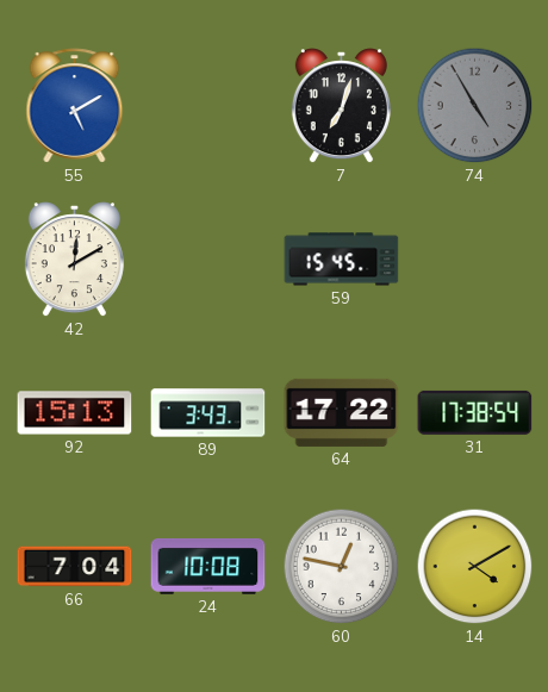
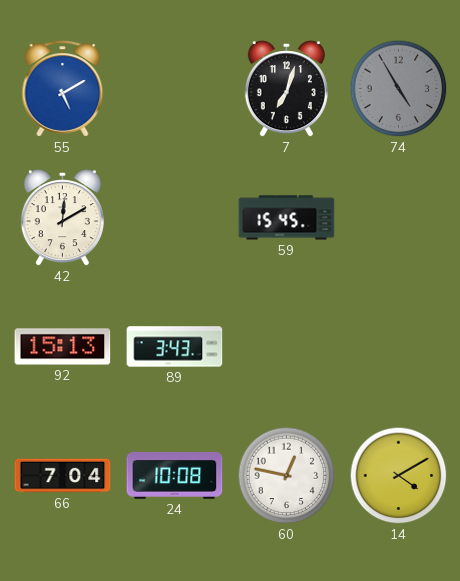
64: 17:22 -> none
31: 17:38 -> none
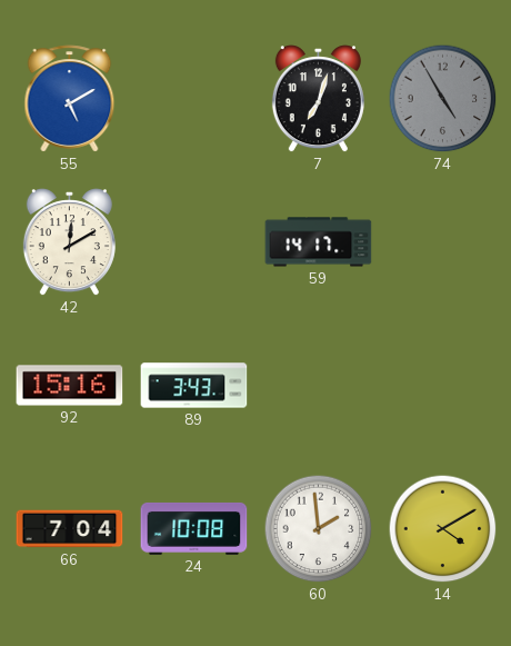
59: 15:45 -> 14:17
92: 15:13 -> 15:16
60: 12:47 -> 1:59
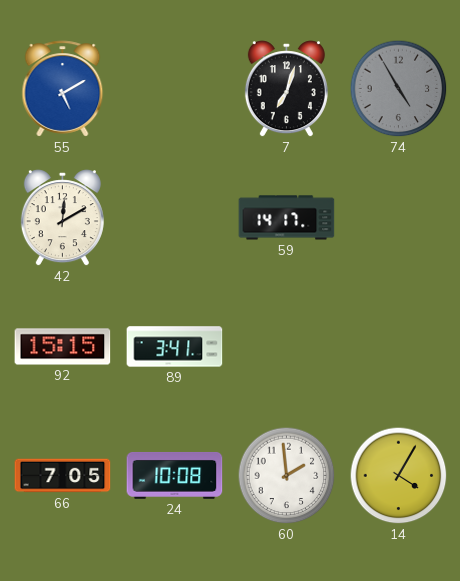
92: 15:16 -> 15:15
89: 3:43 -> 3:41
66: 7:04 -> 7:05
14: 4:10 -> 4:05
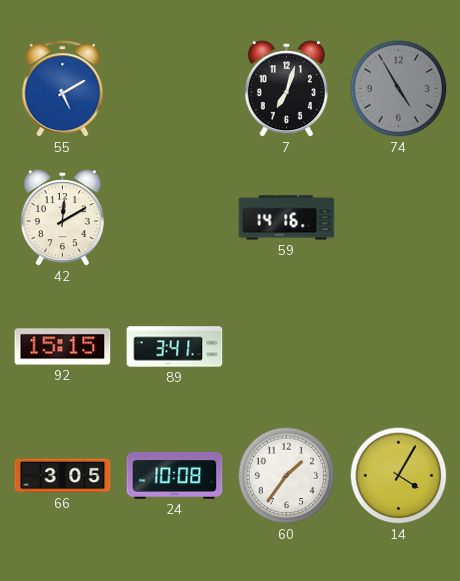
59: 14:17 -> 14:16
66: 7:05 -> 3:05
60: 1:59 -> 1:36
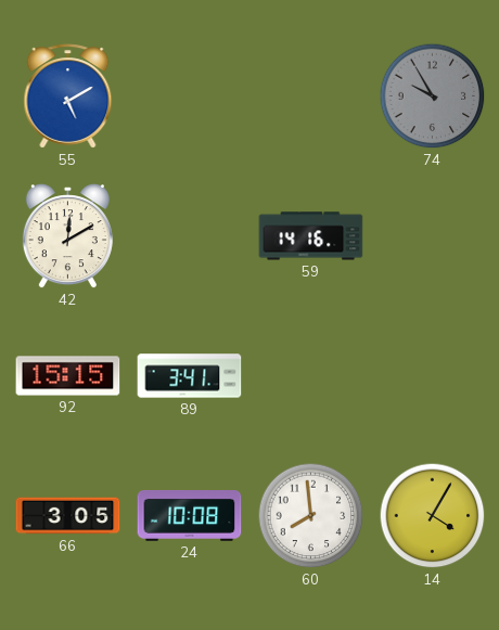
7: 7:03 -> none
74: 4:55 -> 9:55
60: 1:36 -> 7:59
